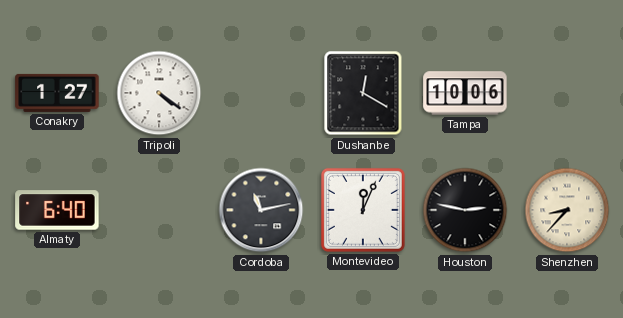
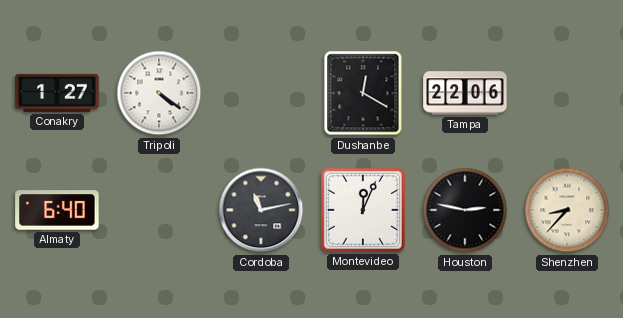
Tampa: 10:06 -> 22:06
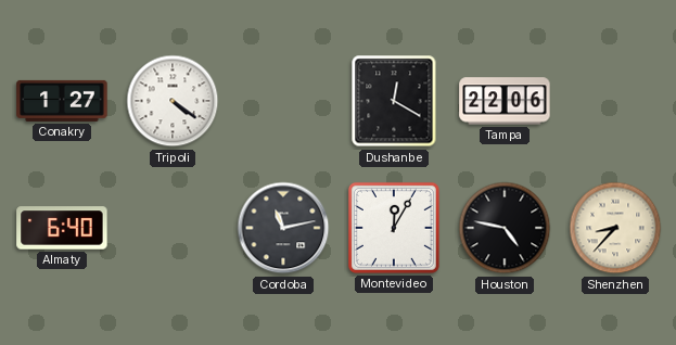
Montevideo: 12:04 -> 12:05
Houston: 2:47 -> 4:47
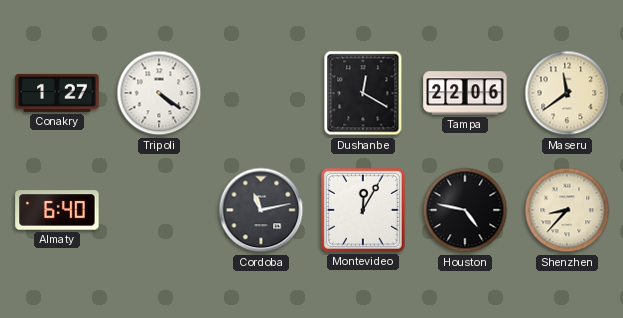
Maseru: none -> 11:39
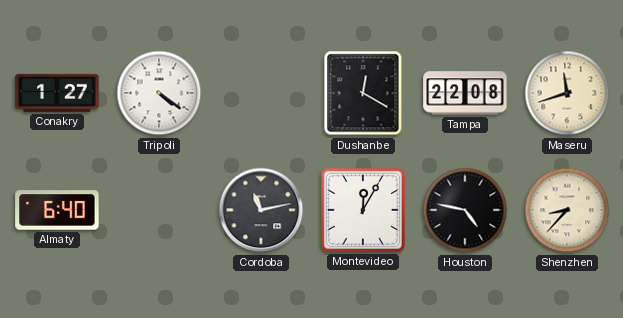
Tampa: 22:06 -> 22:08
Maseru: 11:39 -> 11:42
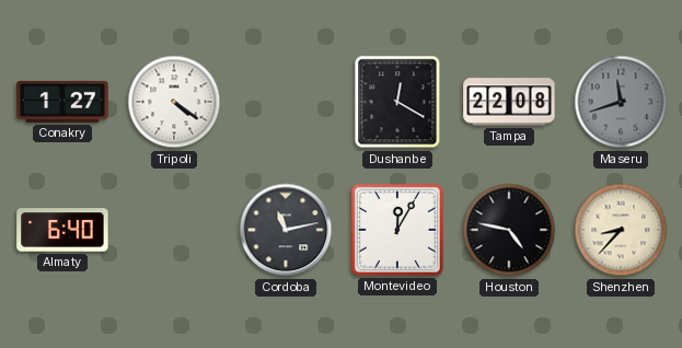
Maseru dial: cream -> grey
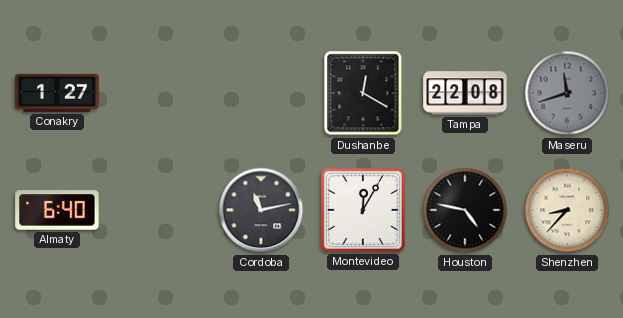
Tripoli: 4:21 -> none
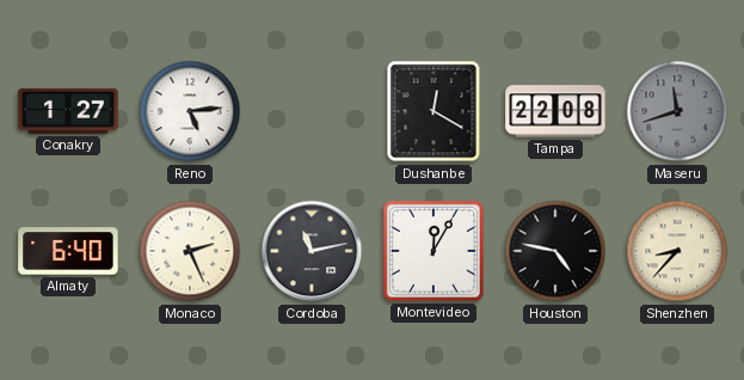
Reno: none -> 5:14
Monaco: none -> 2:26
